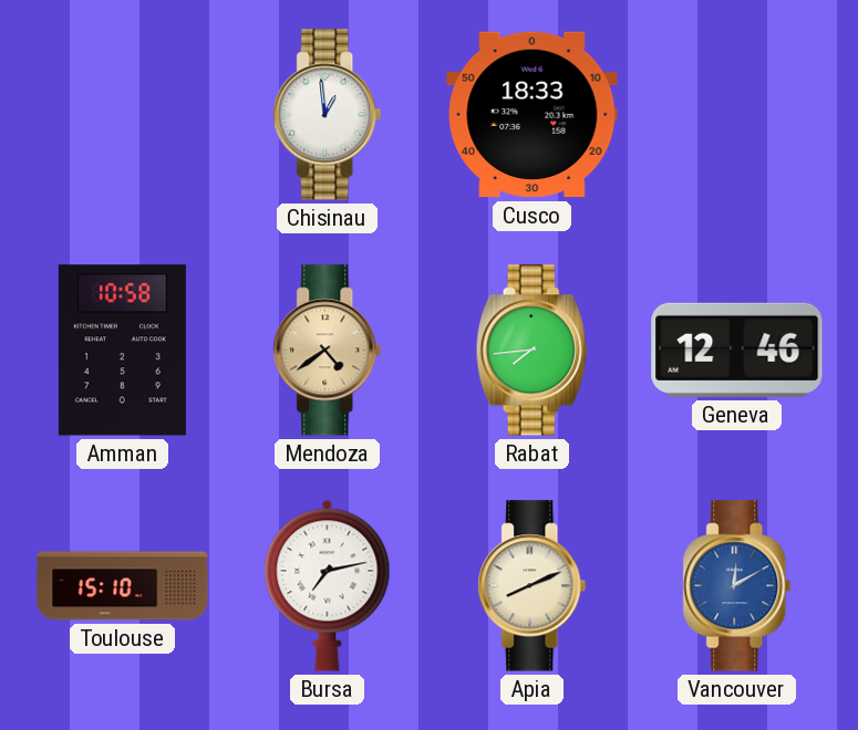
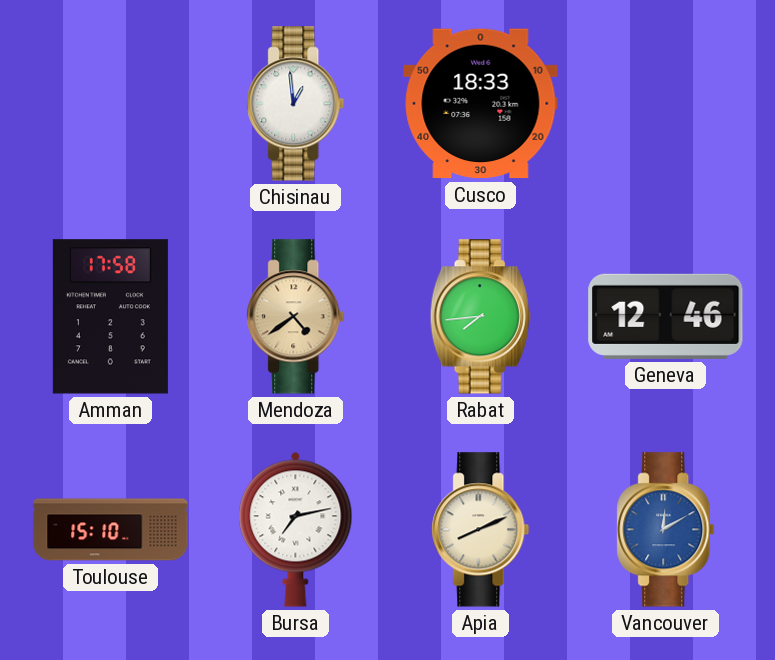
Amman: 10:58 -> 17:58
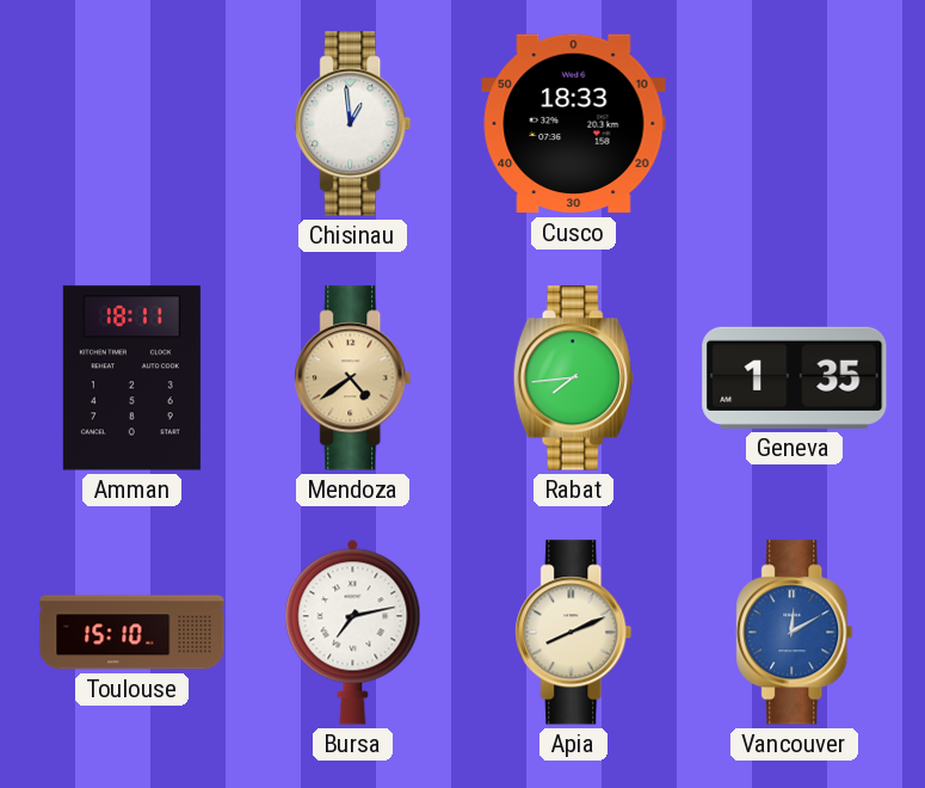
Amman: 17:58 -> 18:11
Geneva: 12:46 -> 1:35
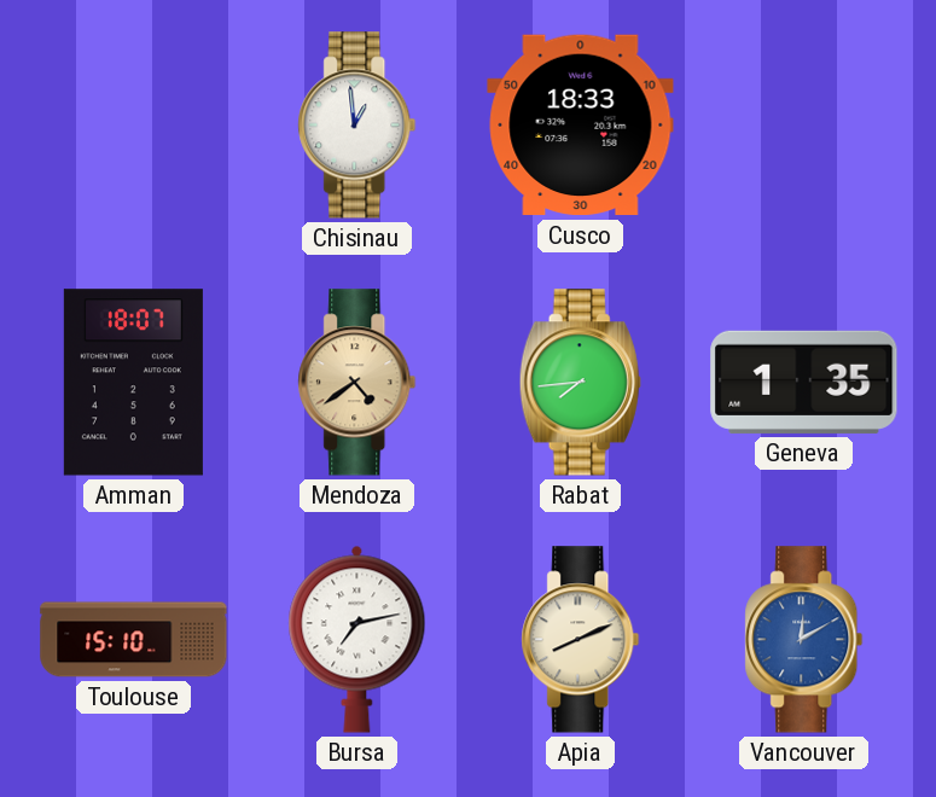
Amman: 18:11 -> 18:07
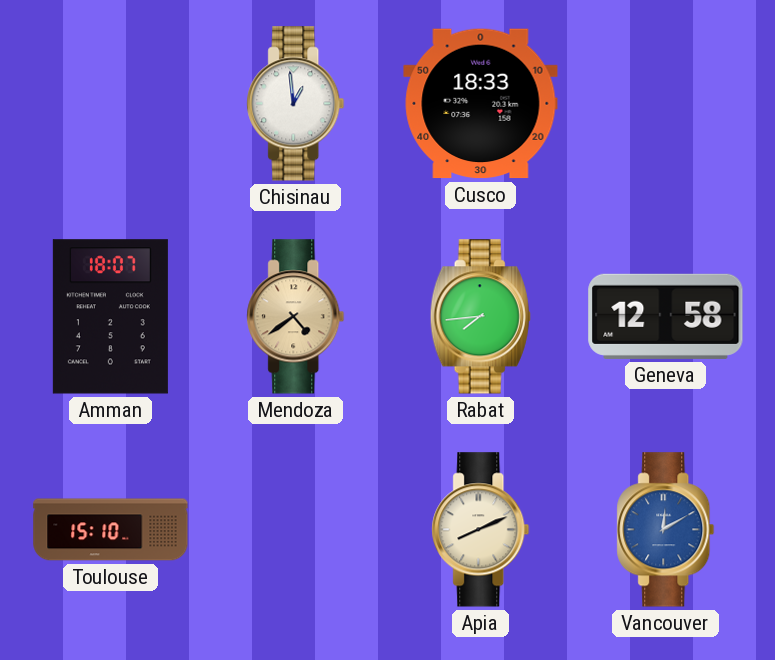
Geneva: 1:35 -> 12:58
Bursa: 7:13 -> none
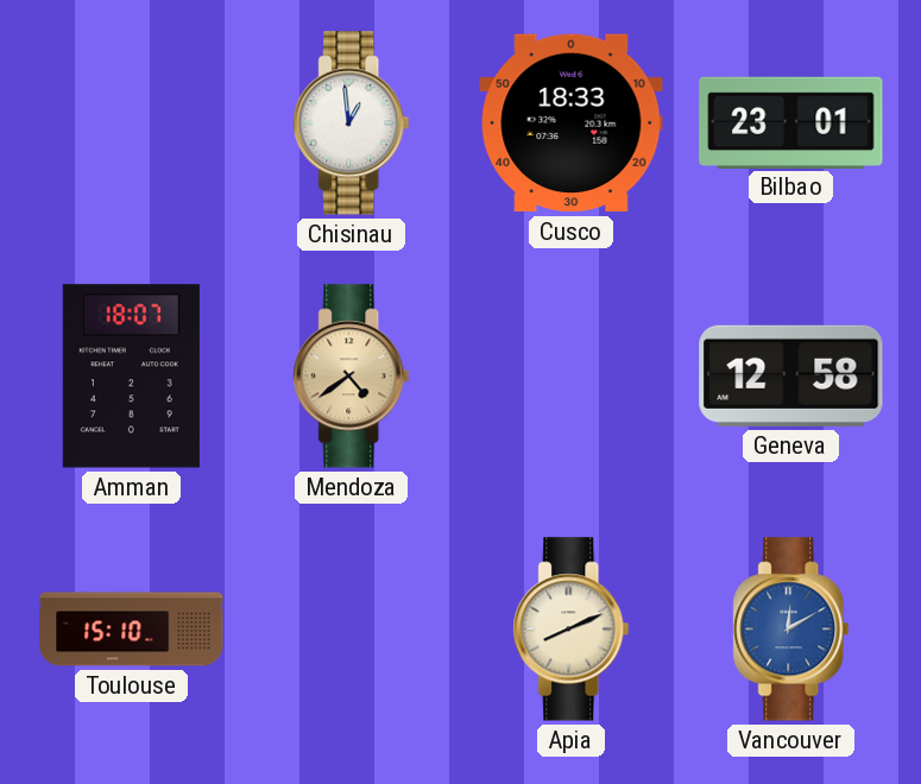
Bilbao: none -> 23:01
Rabat: 7:44 -> none
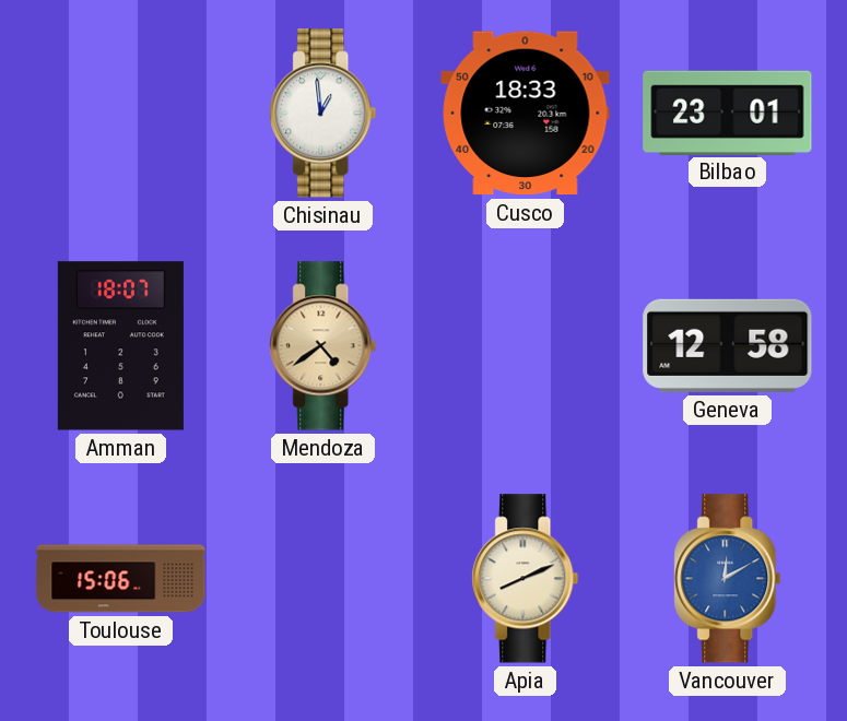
Toulouse: 15:10 -> 15:06
